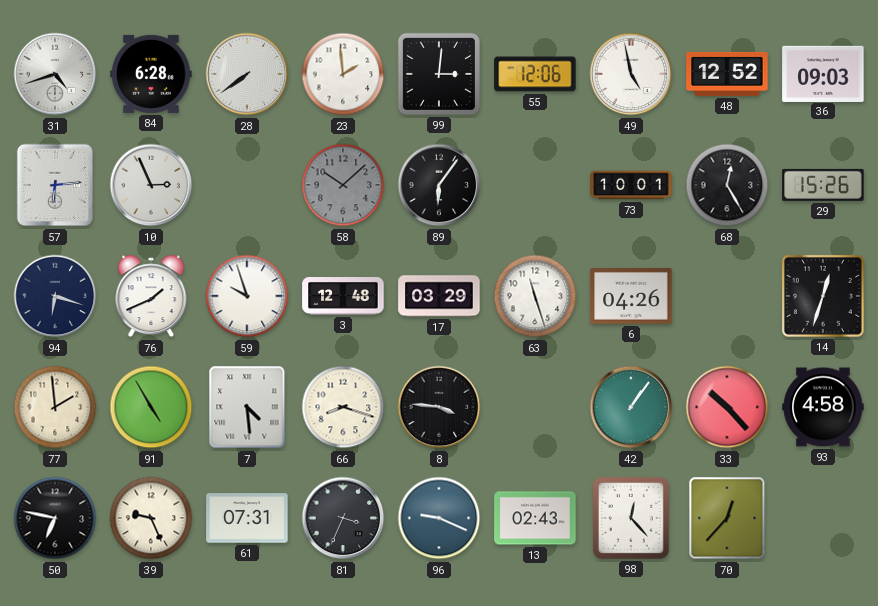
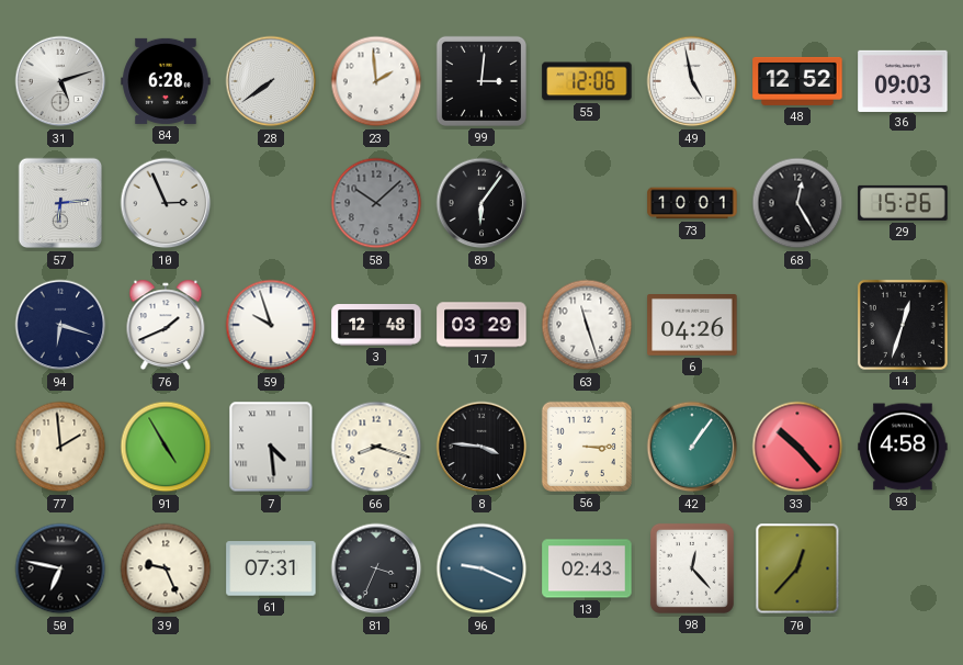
31: 4:42 -> 5:12
56: none -> 3:15
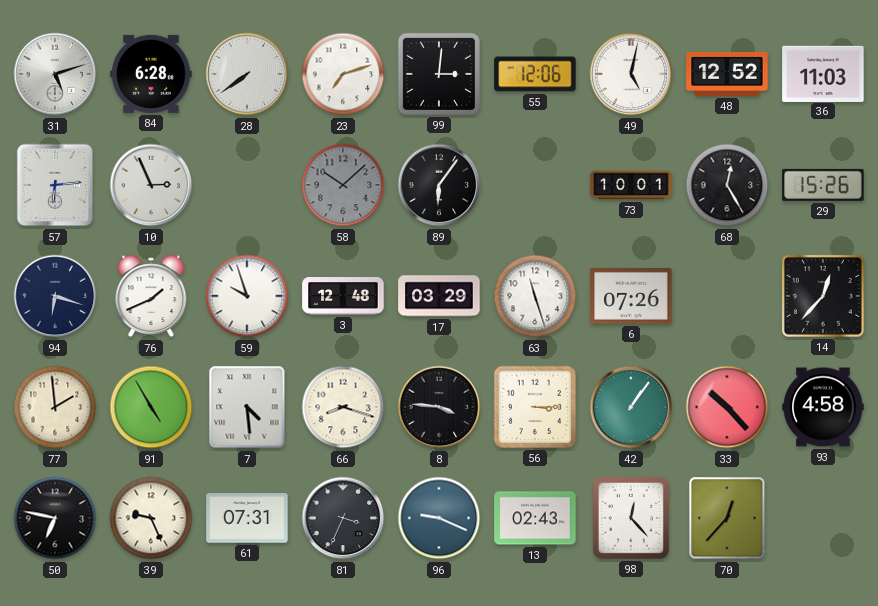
23: 1:59 -> 7:12
49: 4:58 -> 5:02
36: 09:03 -> 11:03
6: 04:26 -> 07:26
14: 12:33 -> 12:37
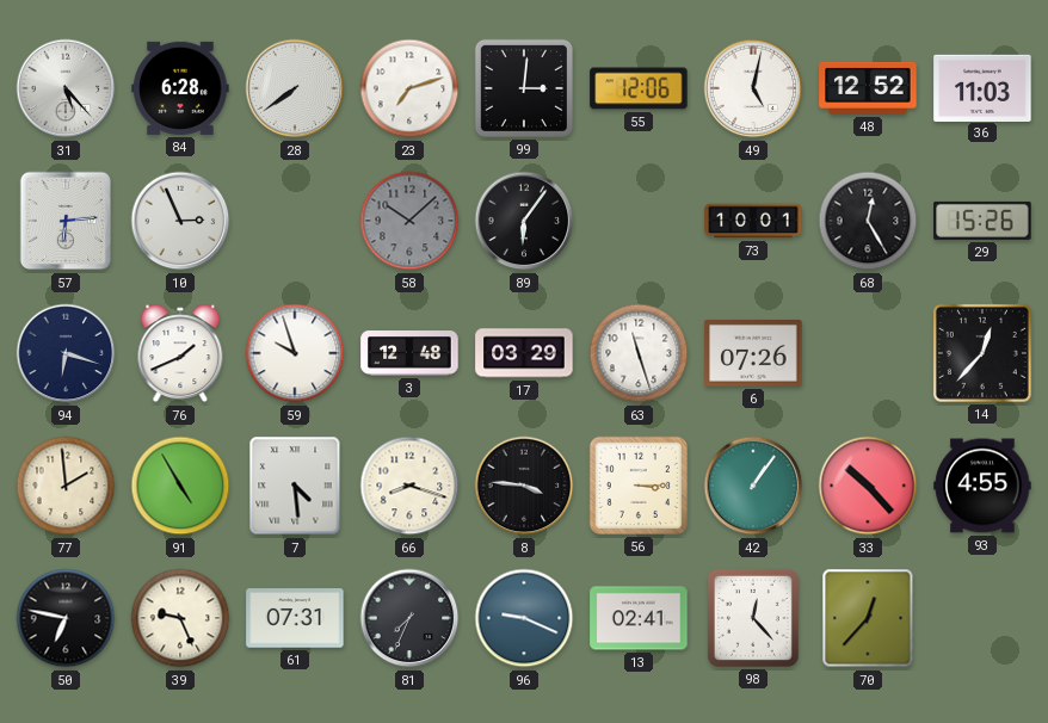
31: 5:12 -> 5:23
93: 4:58 -> 4:55
81: 3:34 -> 7:34
13: 02:43 -> 02:41
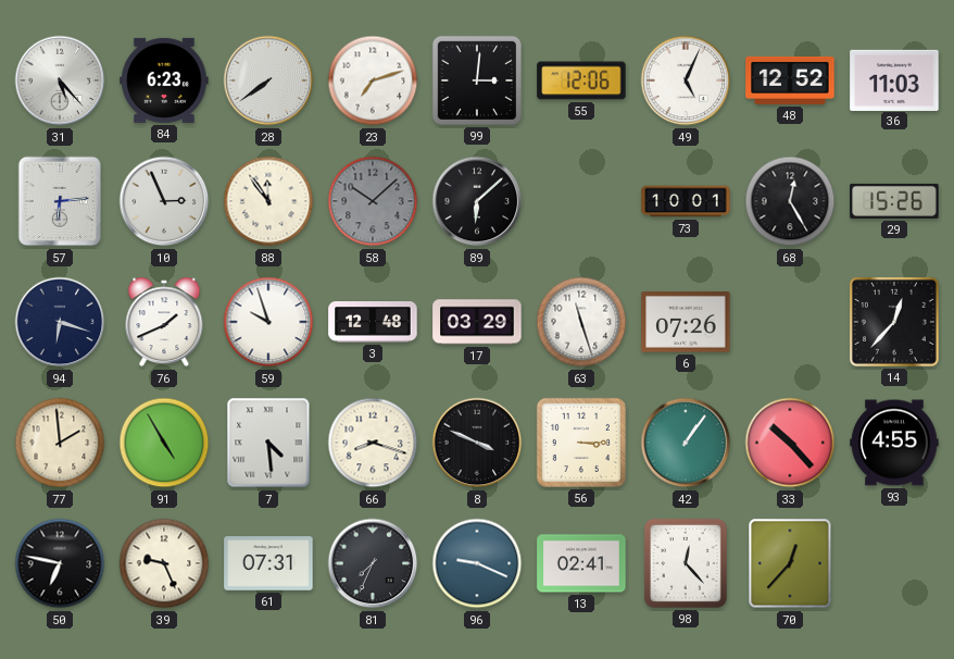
84: 6:28 -> 6:23
49: 5:02 -> 5:04
88: none -> 11:54
89: 6:06 -> 6:08
8: 3:46 -> 3:49
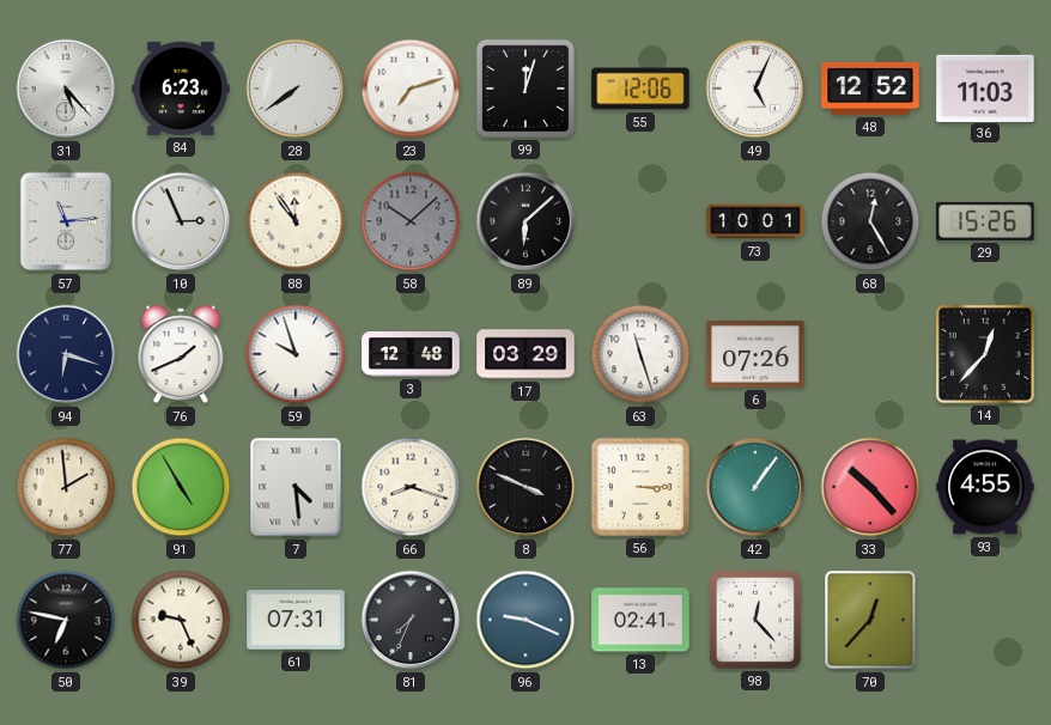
99: 3:01 -> 12:03
57: 6:14 -> 11:14
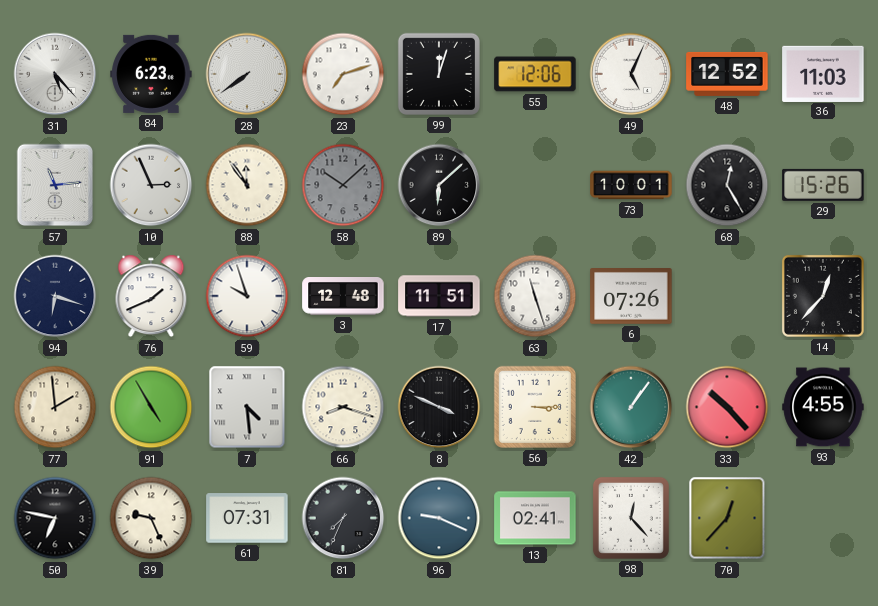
17: 03:29 -> 11:51
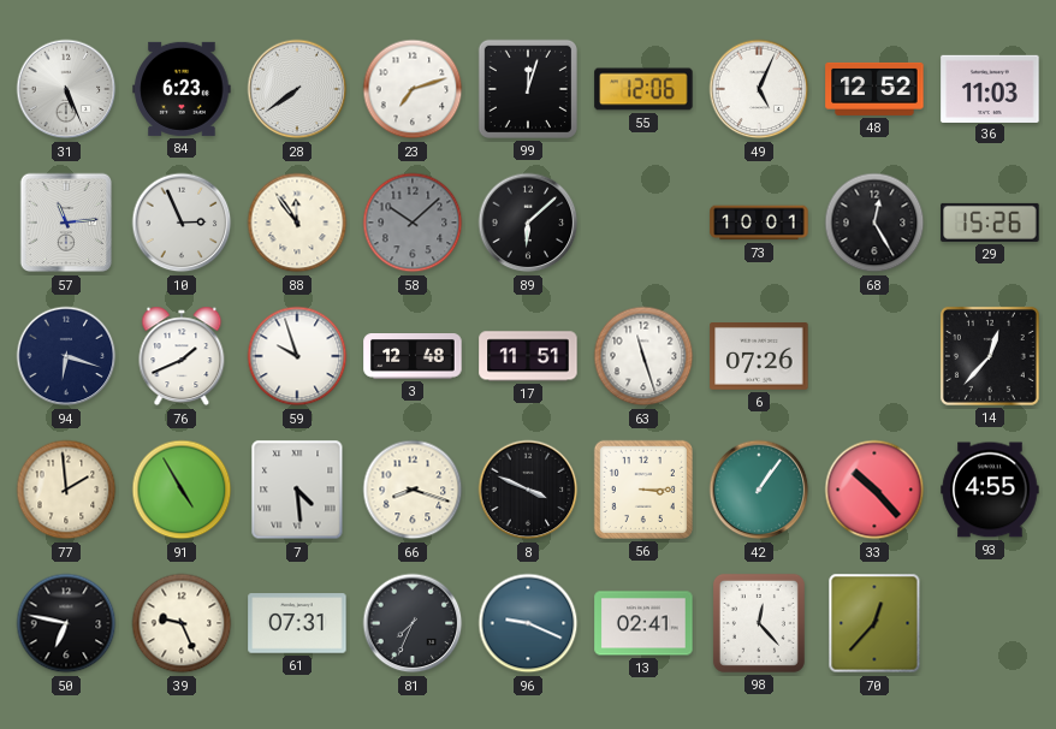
31: 5:23 -> 5:26
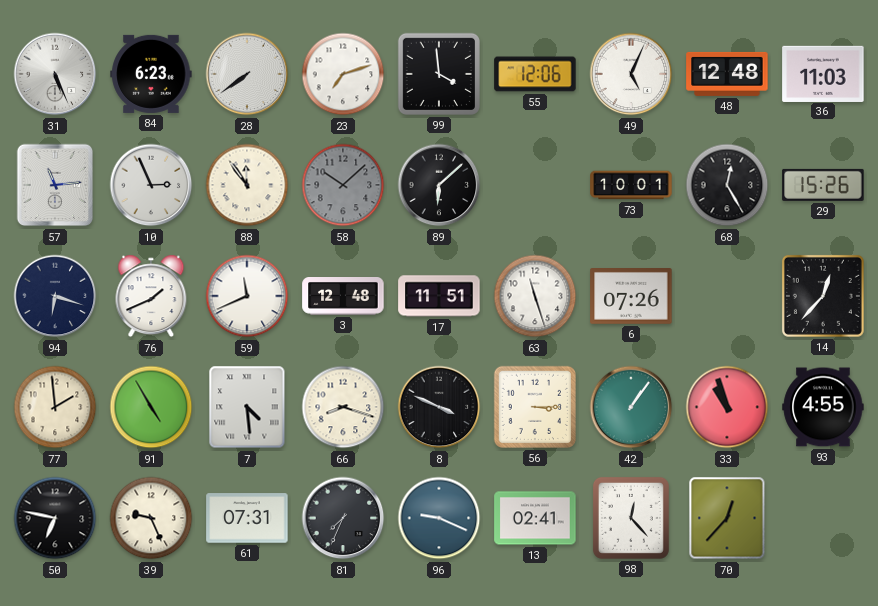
99: 12:03 -> 3:59
48: 12:52 -> 12:48
59: 9:57 -> 11:41
33: 10:23 -> 10:57
